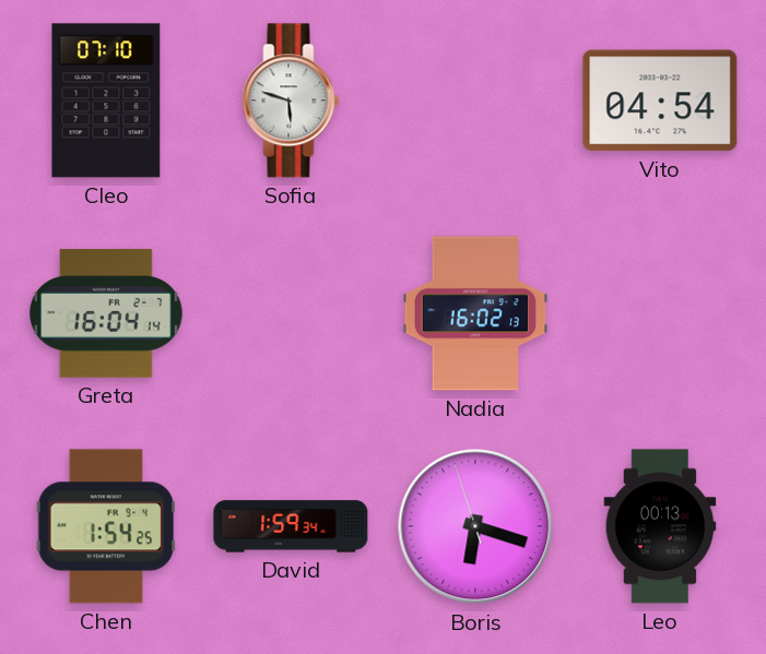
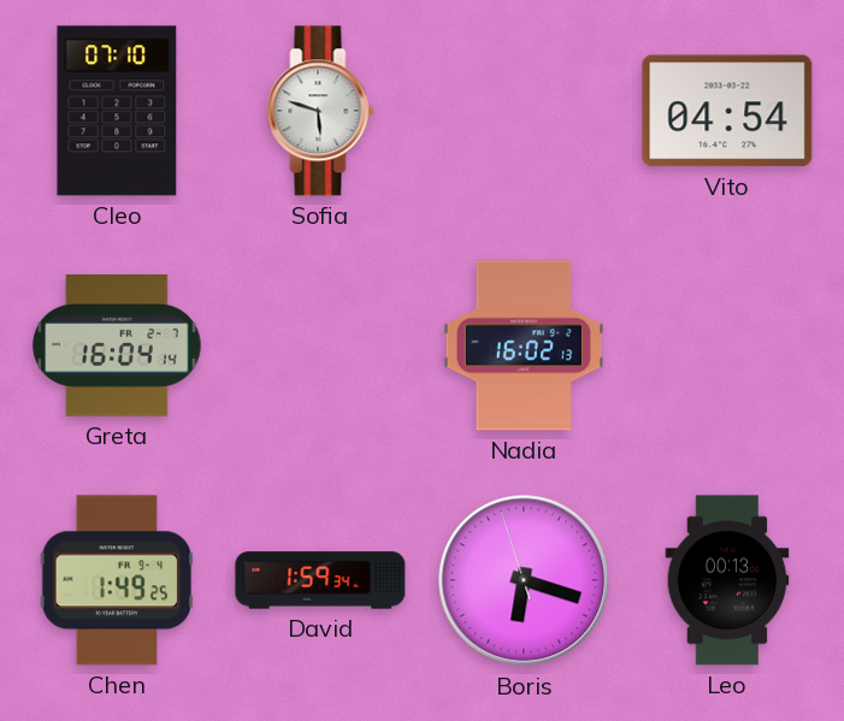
Chen: 1:54 -> 1:49
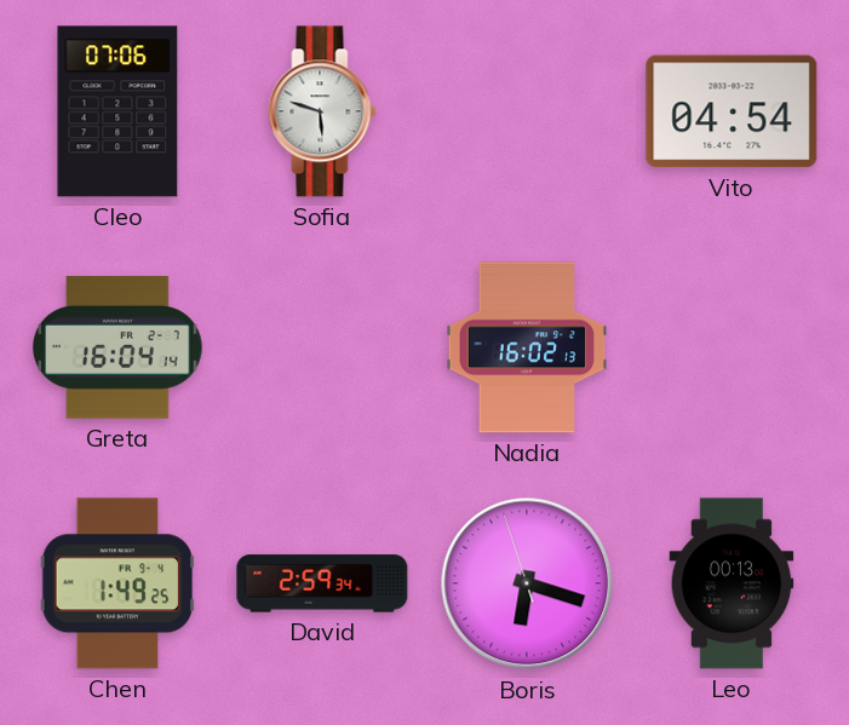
Cleo: 07:10 -> 07:06
David: 1:59 -> 2:59
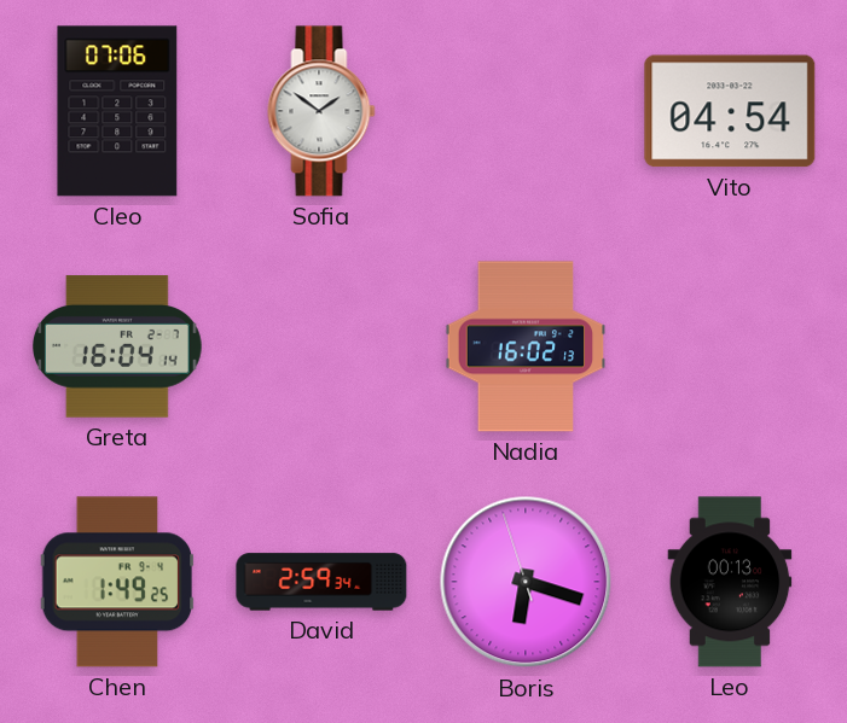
Sofia: 5:48 -> 1:51
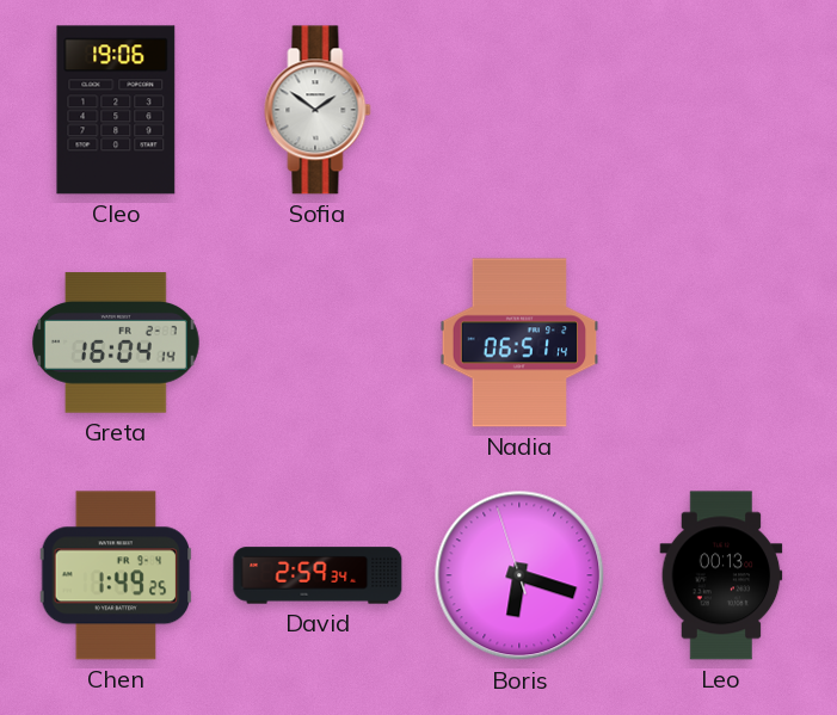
Cleo: 07:06 -> 19:06
Vito: 04:54 -> none
Nadia: 16:02 -> 06:51
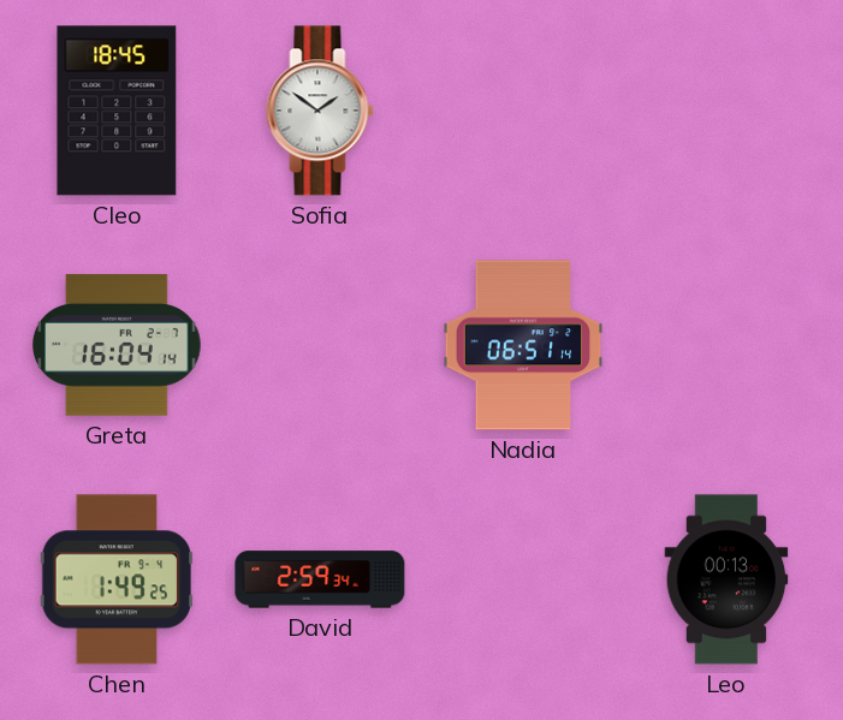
Cleo: 19:06 -> 18:45
Boris: 6:17 -> none
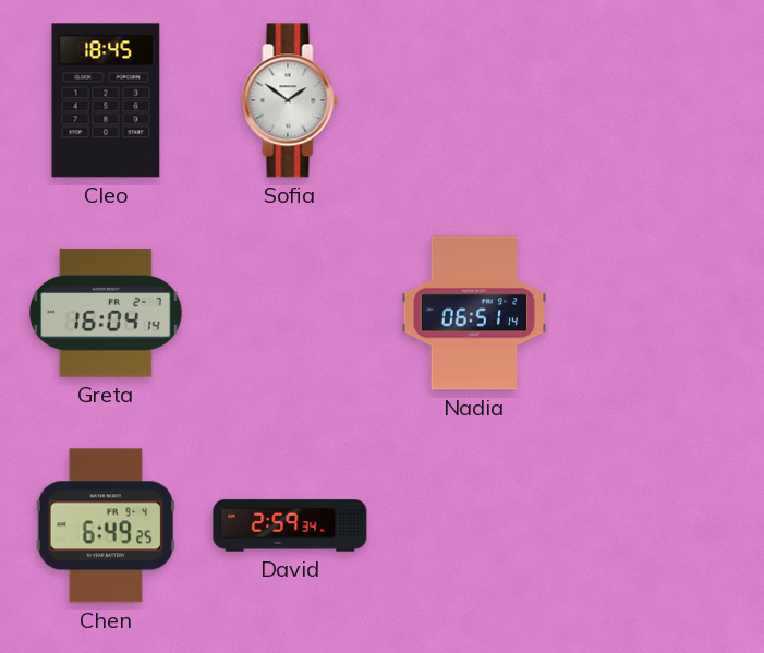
Chen: 1:49 -> 6:49
Leo: 00:13 -> none
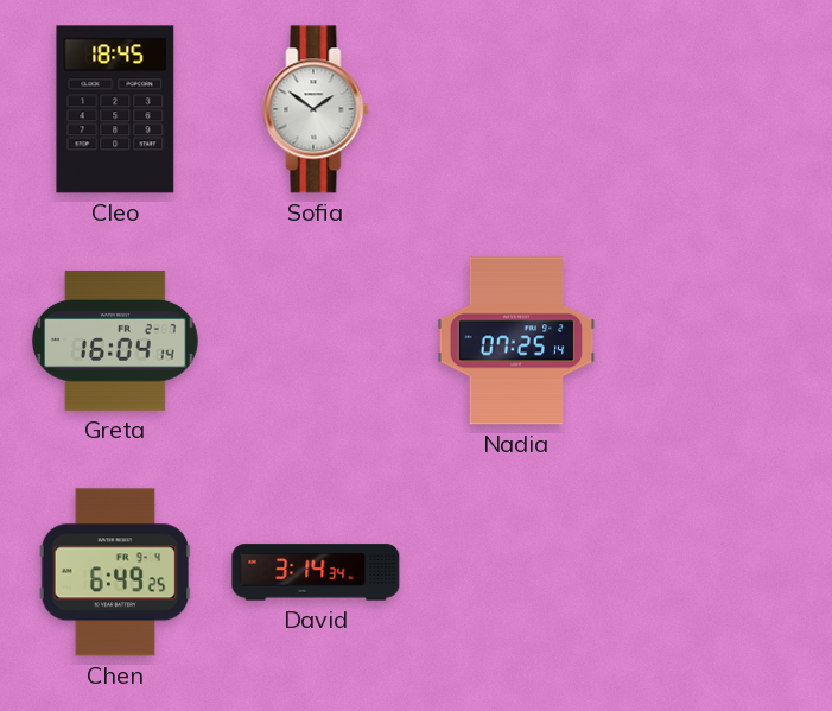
Nadia: 06:51 -> 07:25
David: 2:59 -> 3:14
